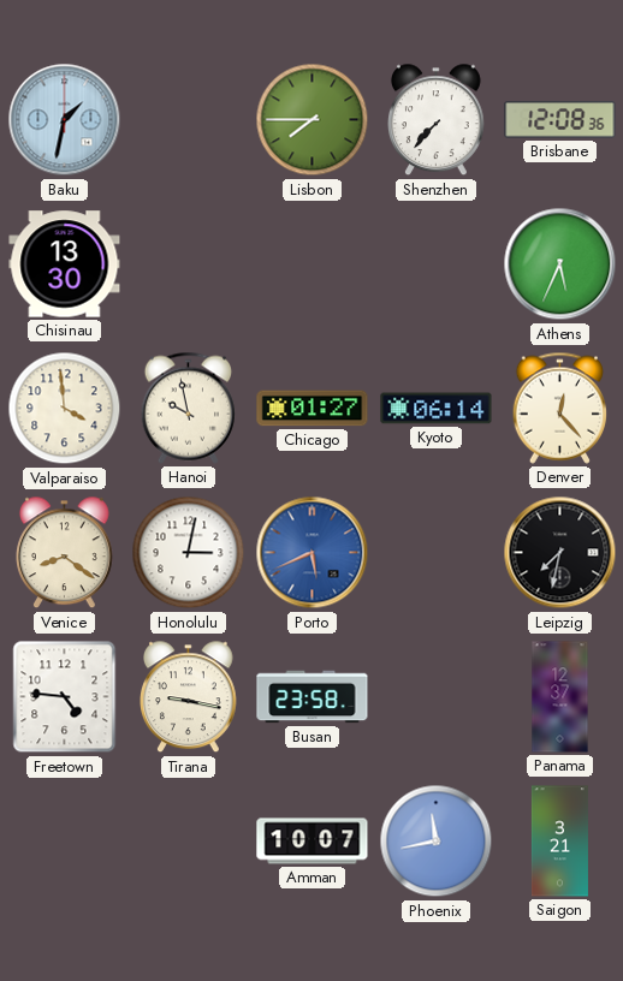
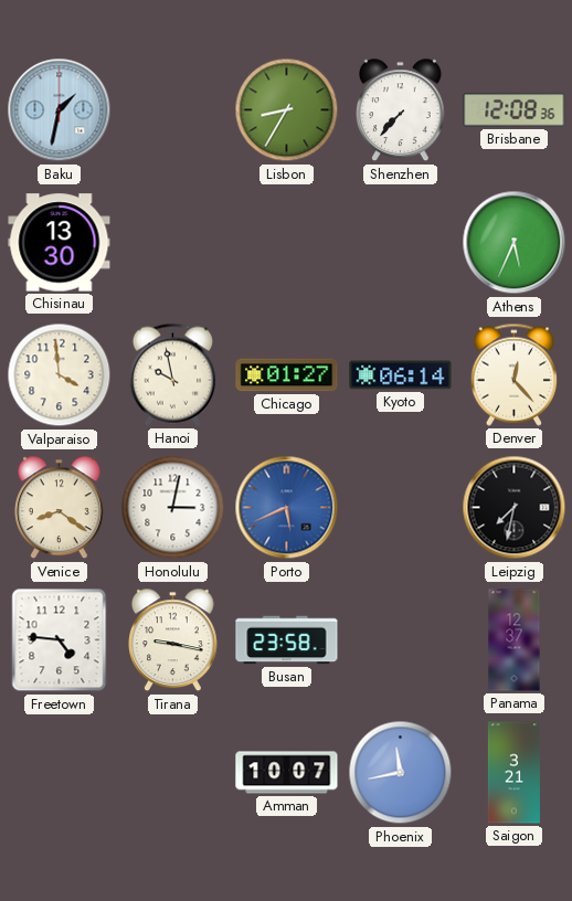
Lisbon: 7:45 -> 8:35
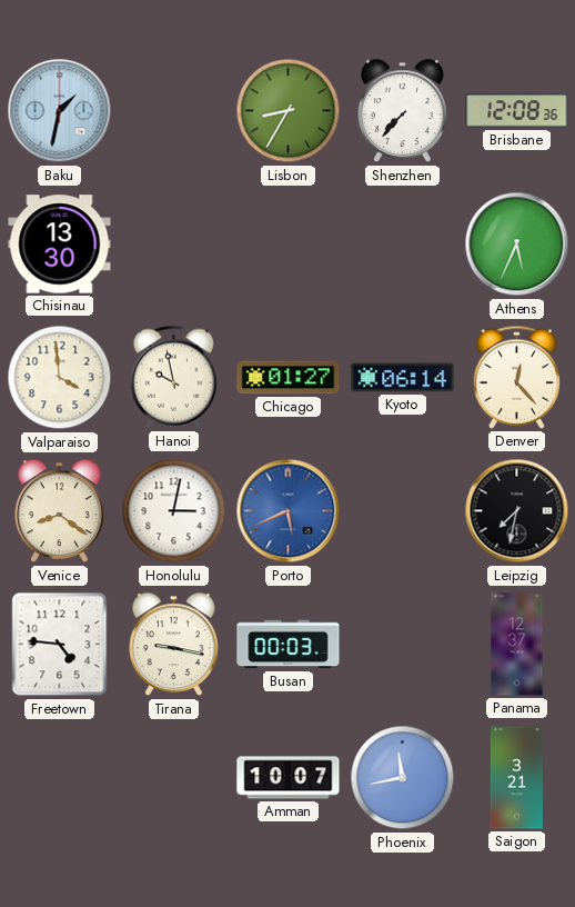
Busan: 23:58 -> 00:03
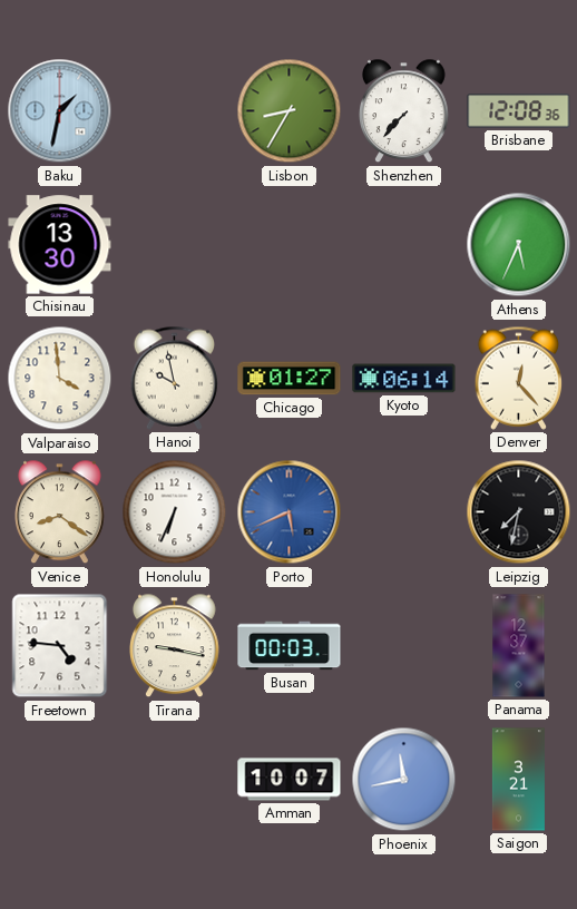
Honolulu: 3:02 -> 6:34
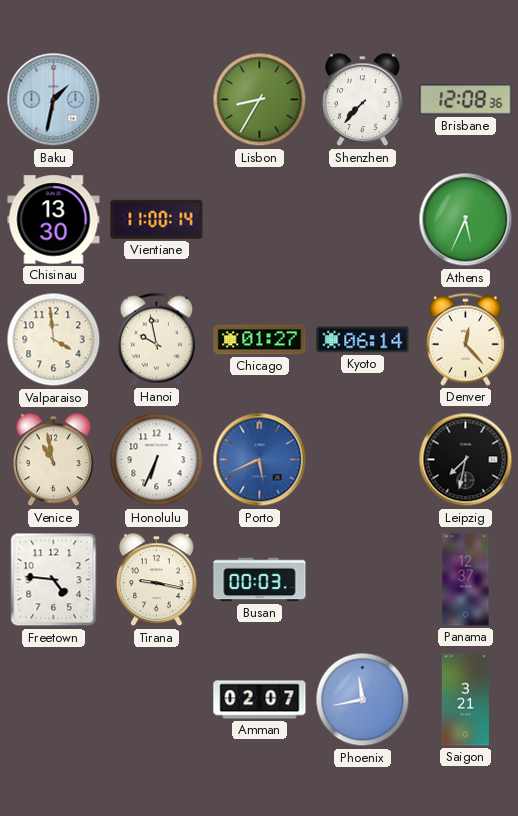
Vientiane: none -> 11:00
Venice: 8:21 -> 10:58
Amman: 10:07 -> 02:07
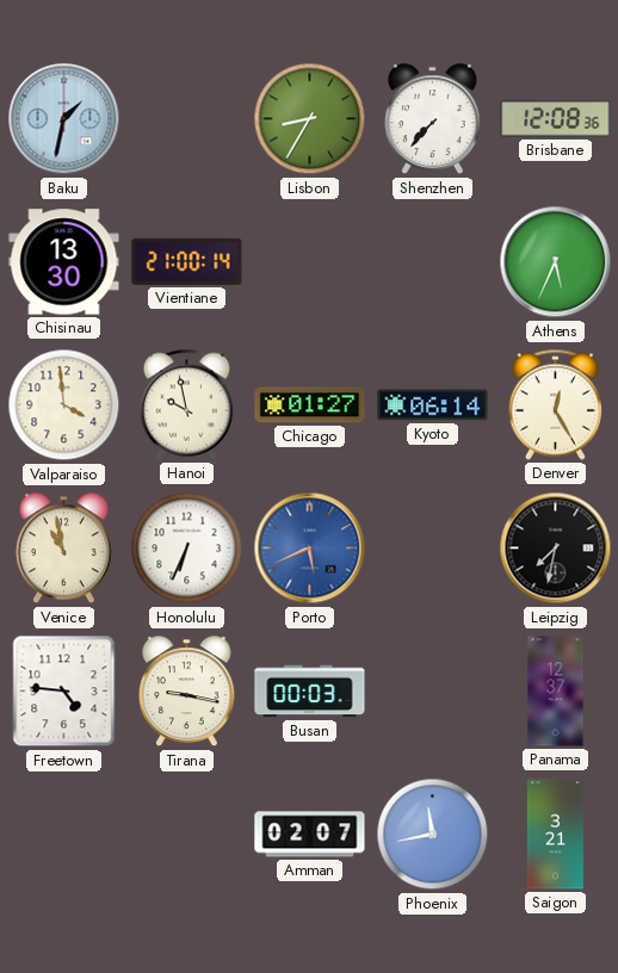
Vientiane: 11:00 -> 21:00
Denver: 12:23 -> 12:25
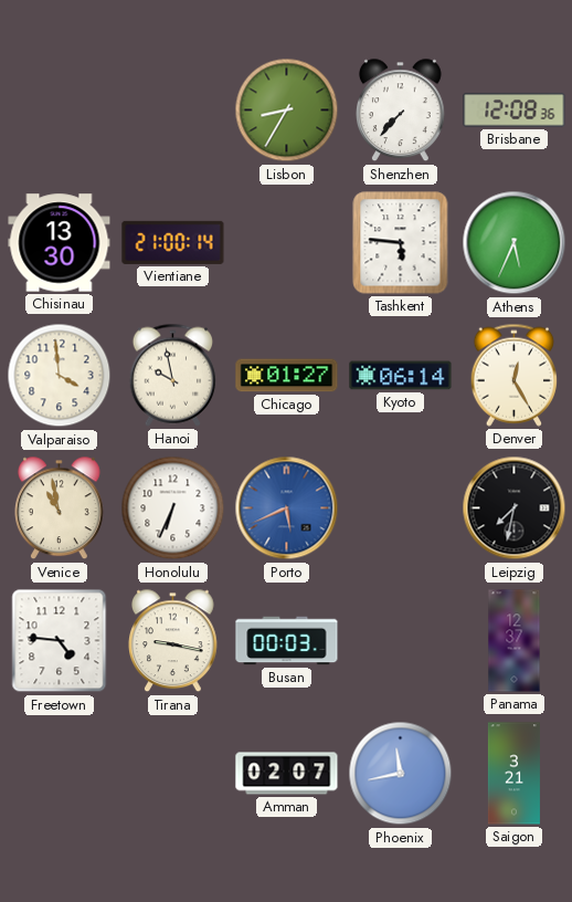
Baku: 1:32 -> none
Tashkent: none -> 5:46
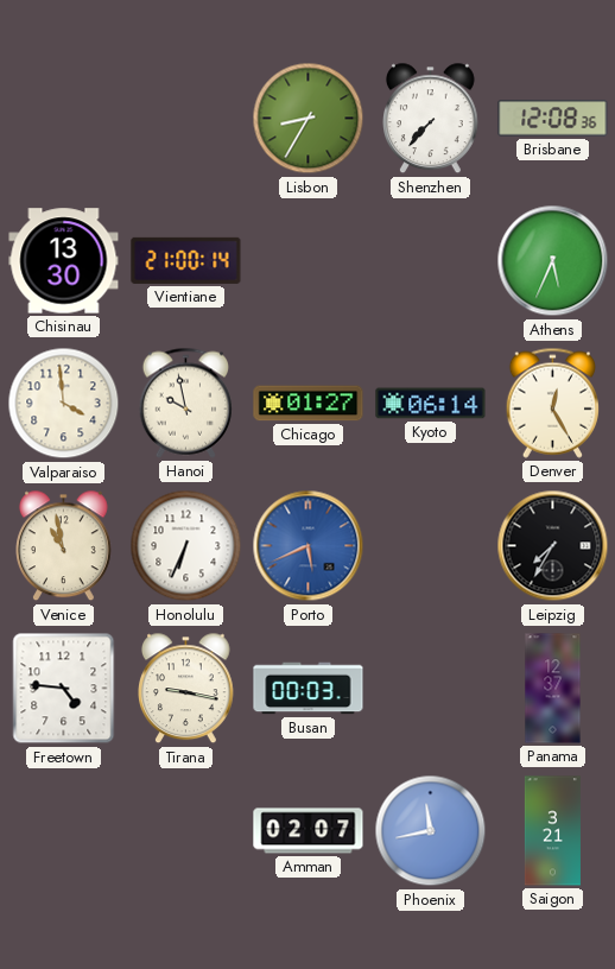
Tashkent: 5:46 -> none
Leipzig: 7:32 -> 7:35
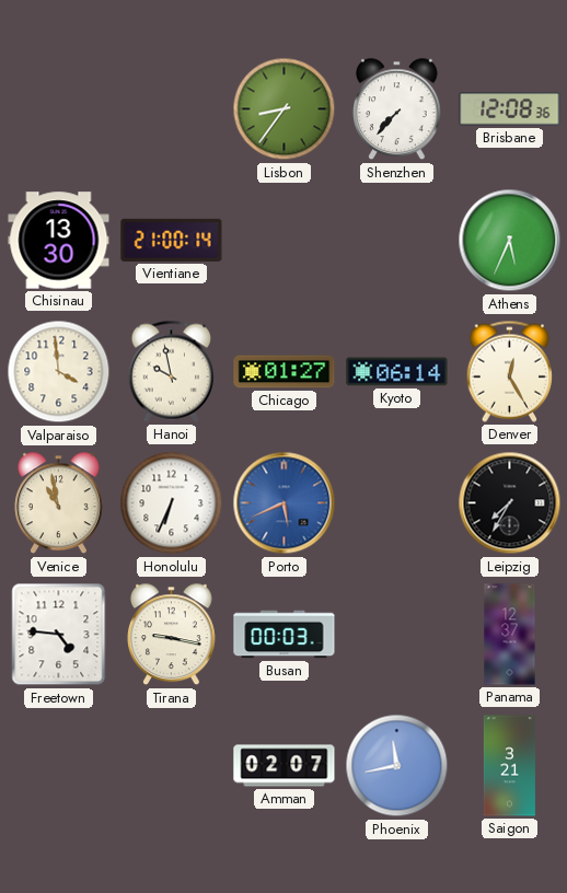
Lisbon: 8:35 -> 8:36
